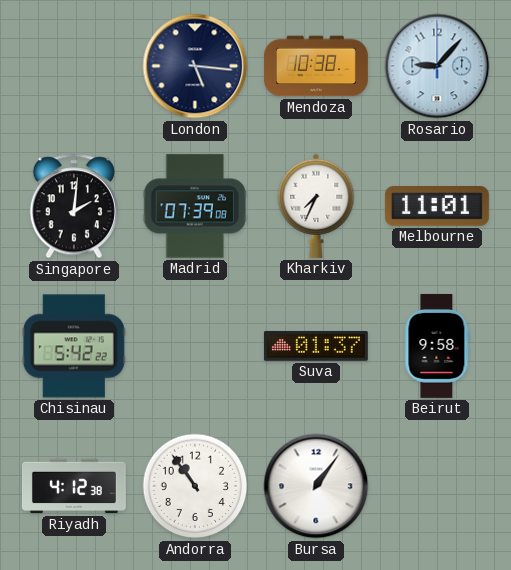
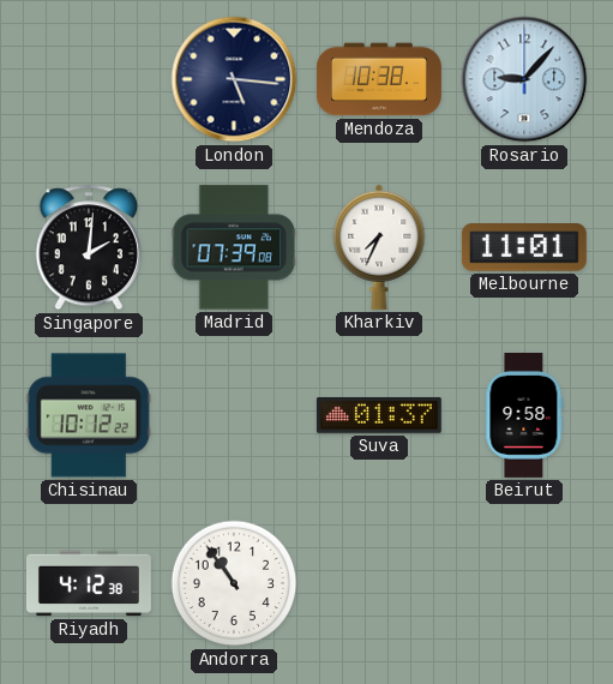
Chisinau: 5:42 -> 10:12
Bursa: 1:06 -> none
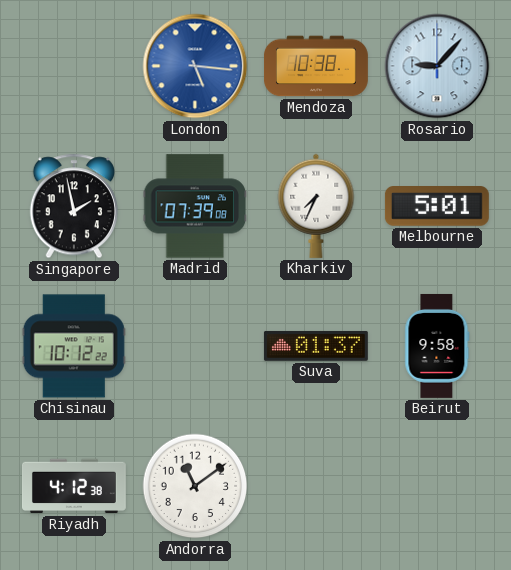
London dial: navy -> blue
Singapore: 2:01 -> 1:58
Melbourne: 11:01 -> 5:01
Andorra: 10:54 -> 11:09
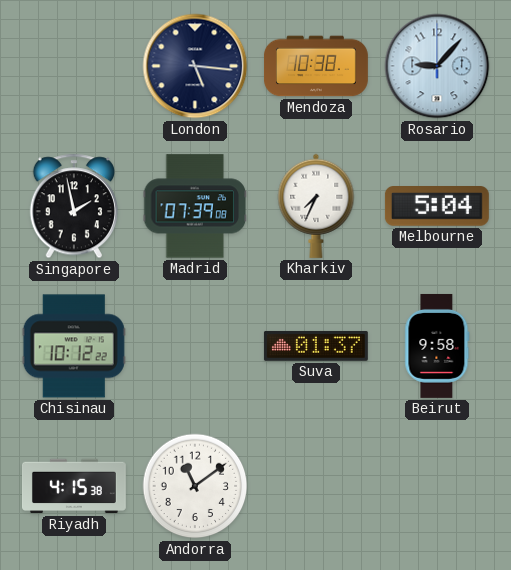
London dial: blue -> navy
Melbourne: 5:01 -> 5:04
Riyadh: 4:12 -> 4:15
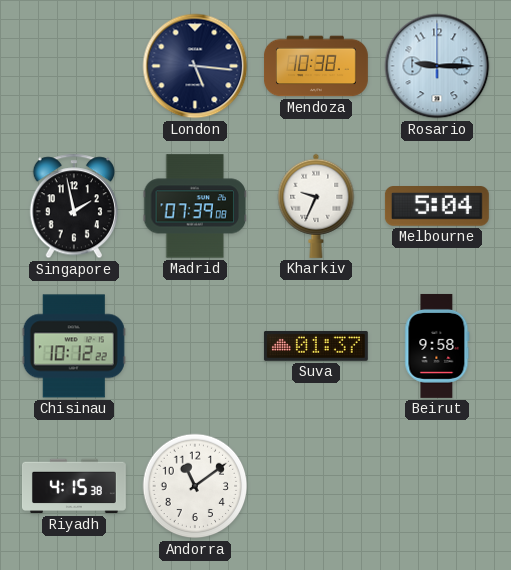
Rosario: 9:07 -> 9:15
Kharkiv: 7:34 -> 9:34
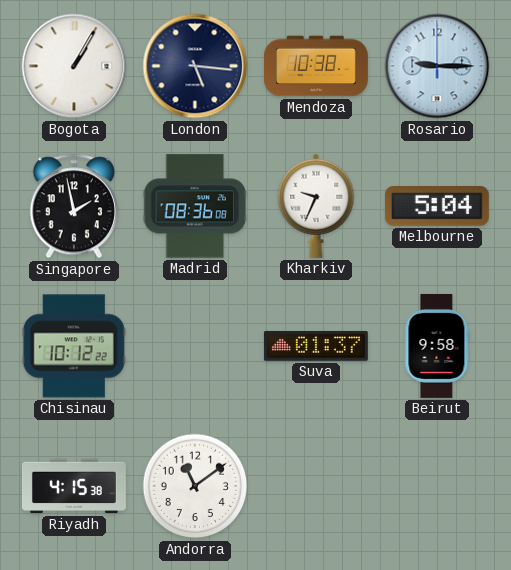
Bogota: none -> 1:05
Madrid: 07:39 -> 08:36
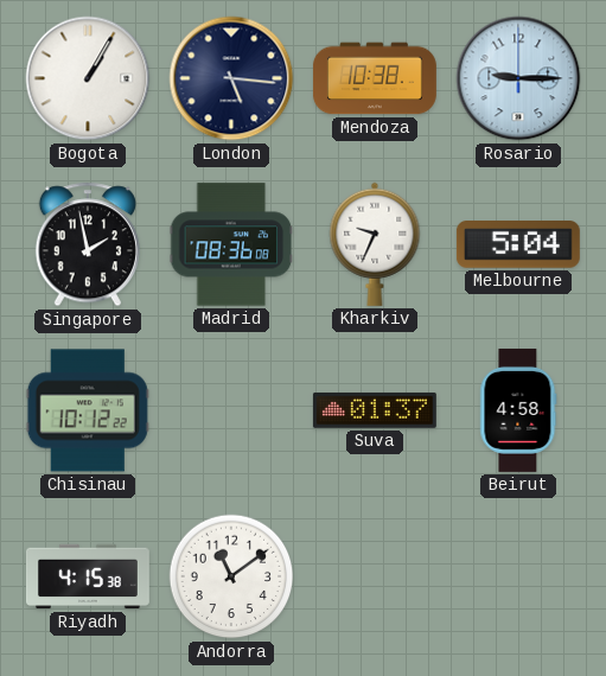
Beirut: 9:58 -> 4:58
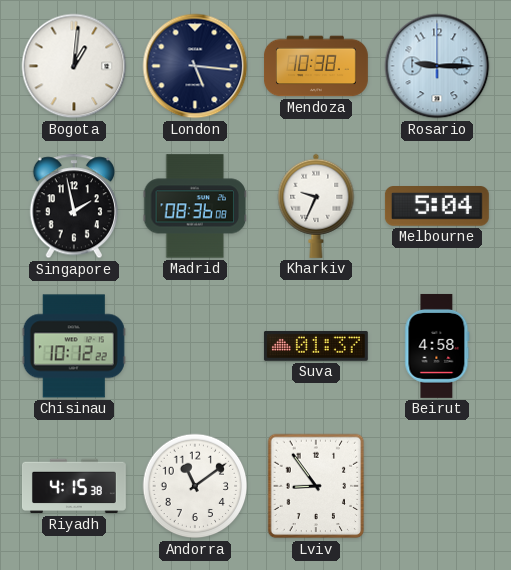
Bogota: 1:05 -> 1:01
Lviv: none -> 8:54
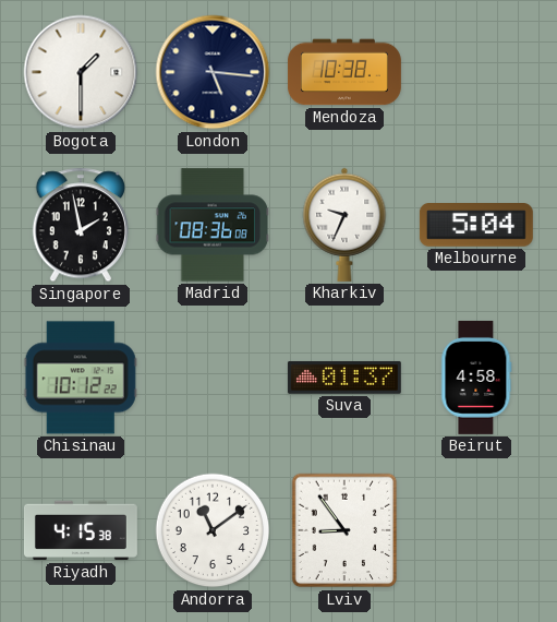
Bogota: 1:01 -> 1:30
Rosario: 9:15 -> none
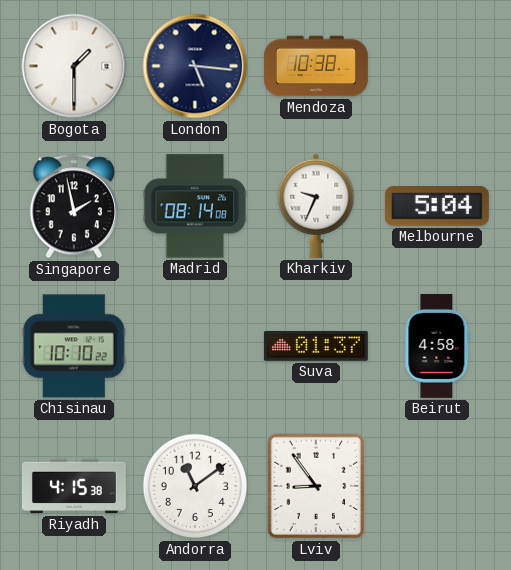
Madrid: 08:36 -> 08:14
Chisinau: 10:12 -> 10:10
